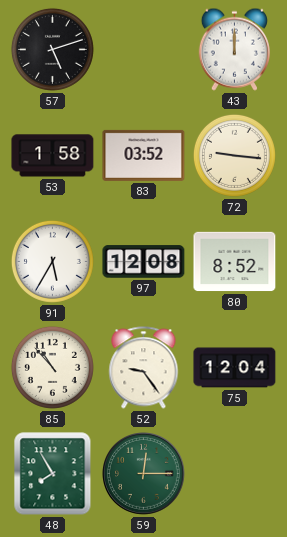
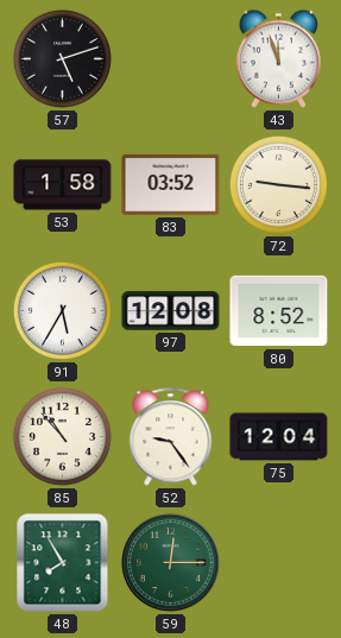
43: 12:00 -> 11:57
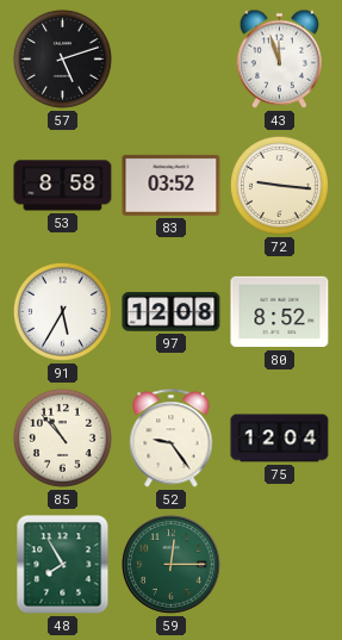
53: 1:58 -> 8:58
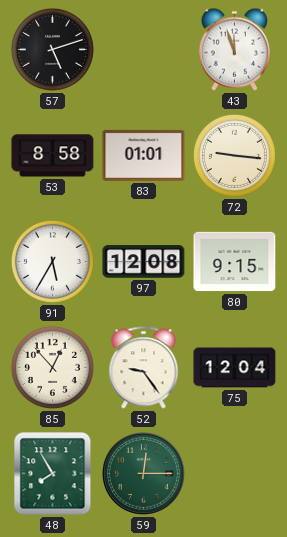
83: 03:52 -> 01:01
80: 8:52 -> 9:15
85: 10:53 -> 12:53
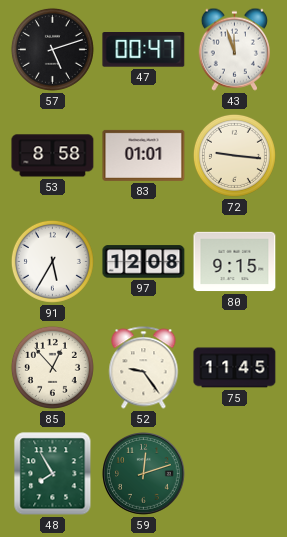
47: none -> 00:47
75: 12:04 -> 11:45
59: 12:15 -> 12:12
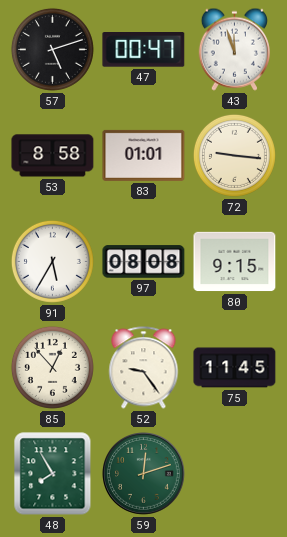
97: 12:08 -> 08:08
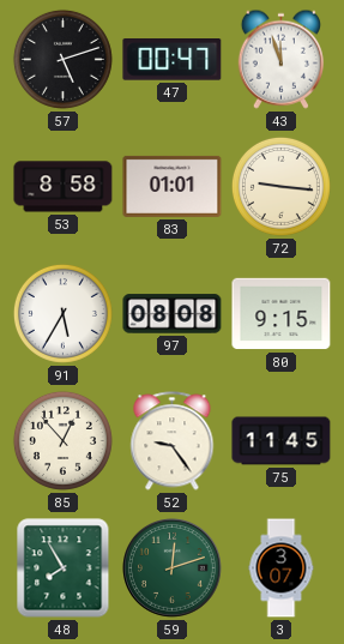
3: none -> 3:07
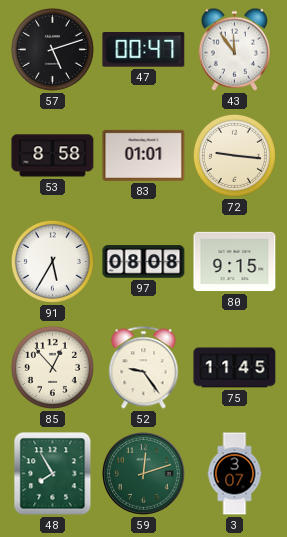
43: 11:57 -> 11:54
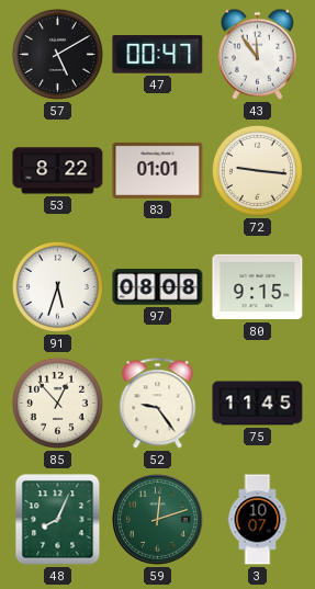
57: 5:12 -> 5:10
53: 8:58 -> 8:22
91: 5:35 -> 5:33
48: 7:55 -> 8:04
3: 3:07 -> 10:07
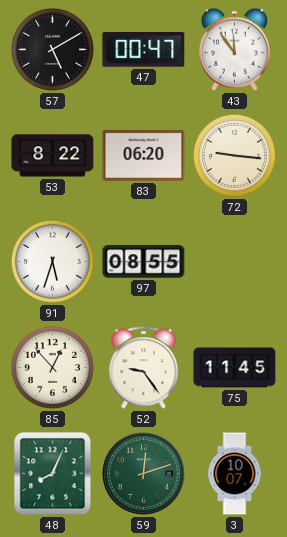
83: 01:01 -> 06:20
97: 08:08 -> 08:55
80: 9:15 -> none
